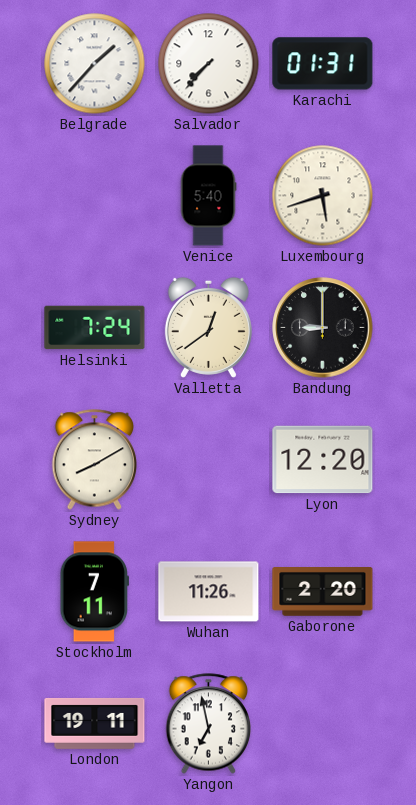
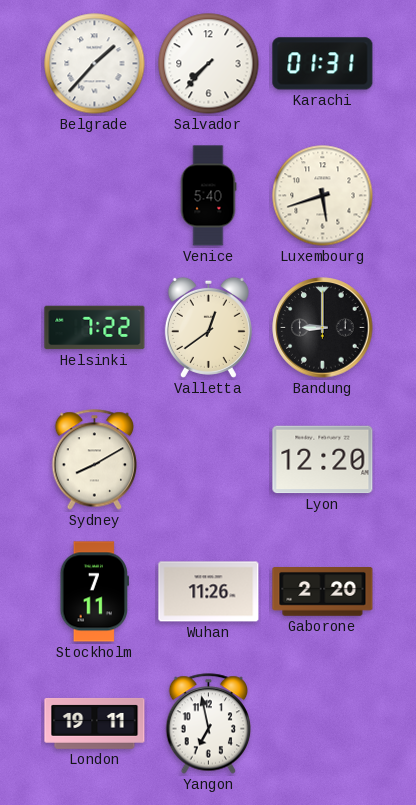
Helsinki: 7:24 -> 7:22
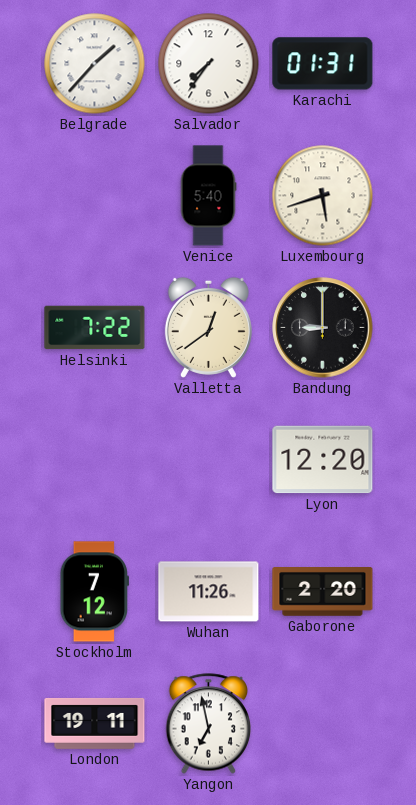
Salvador: 7:37 -> 7:36
Sydney: 8:10 -> none
Stockholm: 7:11 -> 7:12
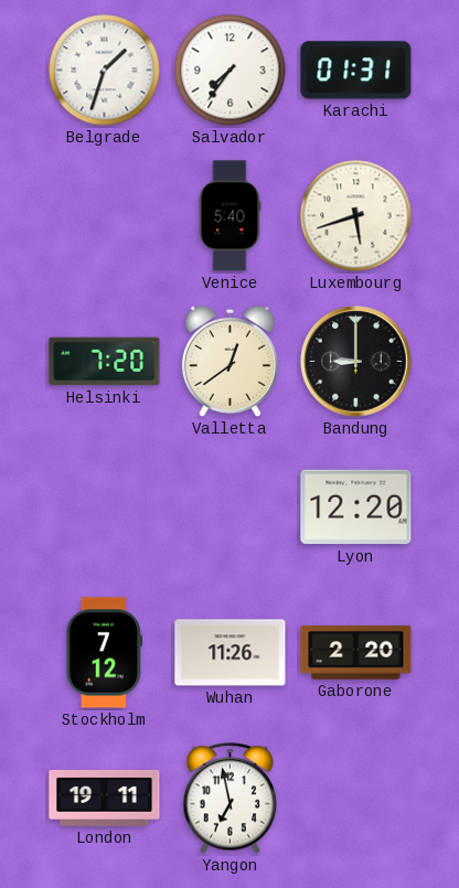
Belgrade: 1:37 -> 1:33
Helsinki: 7:22 -> 7:20
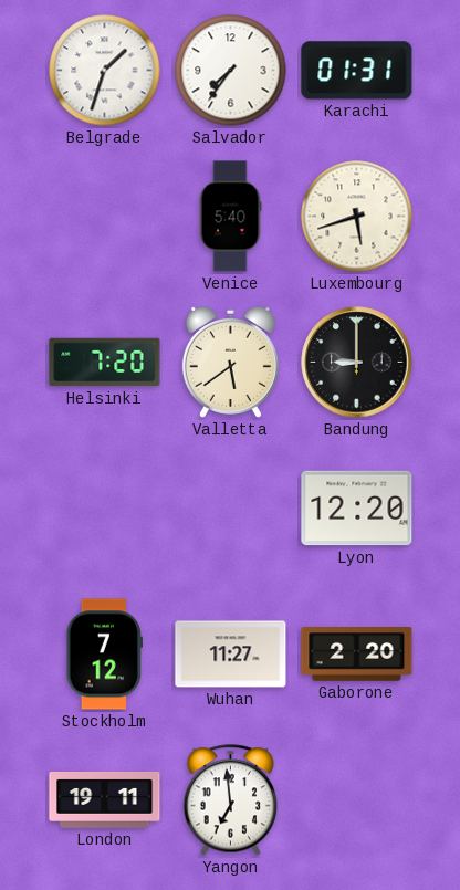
Valletta: 12:39 -> 5:39
Wuhan: 11:26 -> 11:27
Yangon: 6:58 -> 6:59
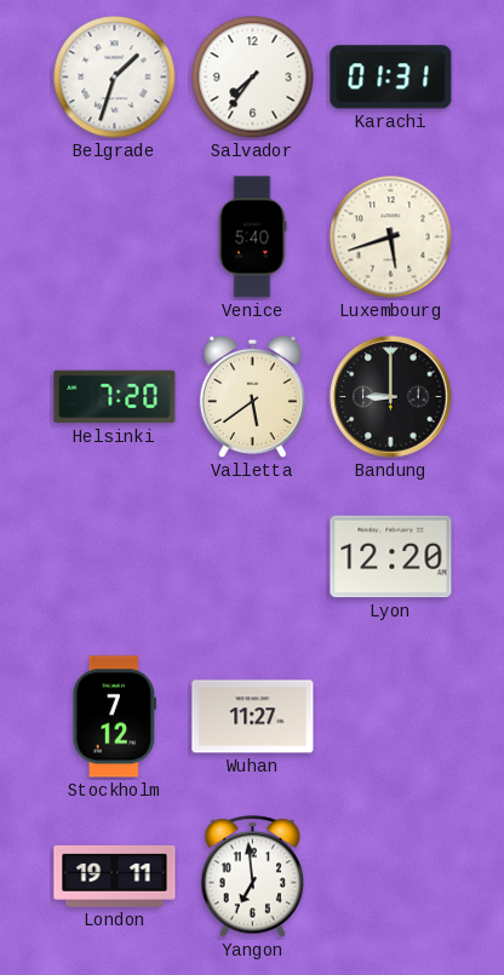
Gaborone: 2:20 -> none
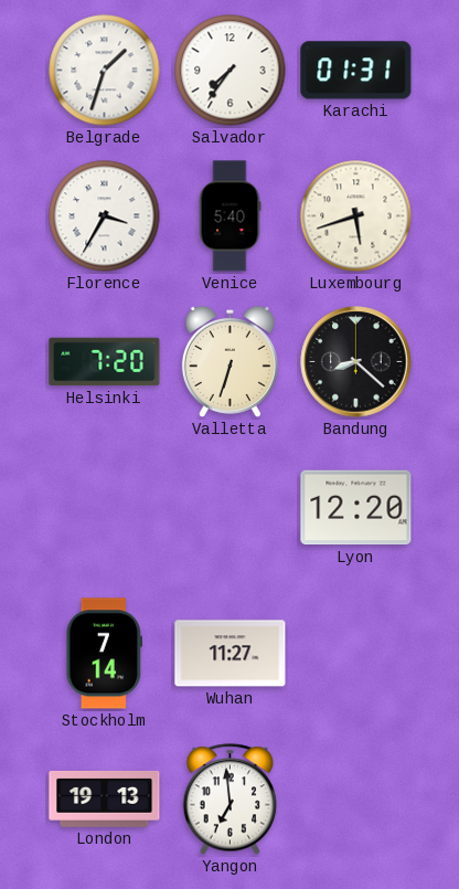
Florence: none -> 3:35
Valletta: 5:39 -> 6:33
Bandung: 9:00 -> 8:22
Stockholm: 7:12 -> 7:14
London: 19:11 -> 19:13
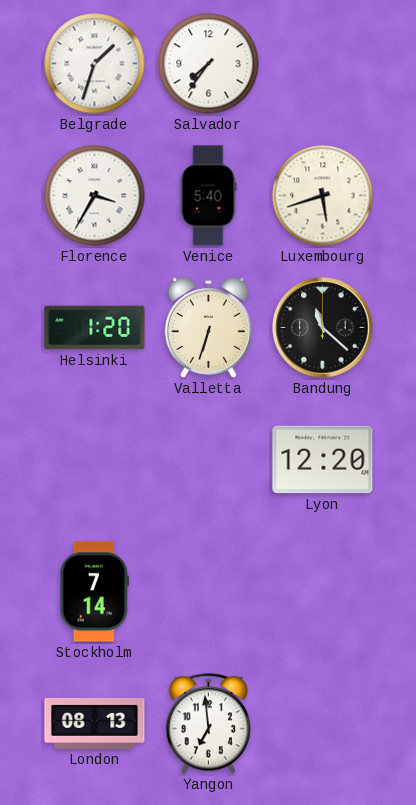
Karachi: 01:31 -> none
Helsinki: 7:20 -> 1:20
Bandung: 8:22 -> 11:22
Wuhan: 11:27 -> none
London: 19:13 -> 08:13
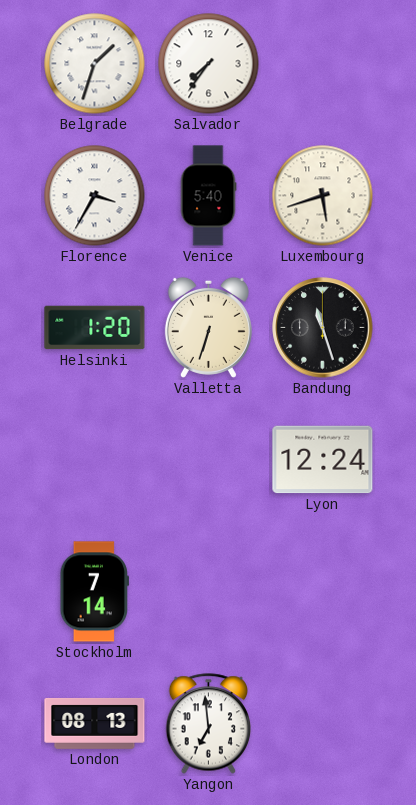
Bandung: 11:22 -> 11:27
Lyon: 12:20 -> 12:24
